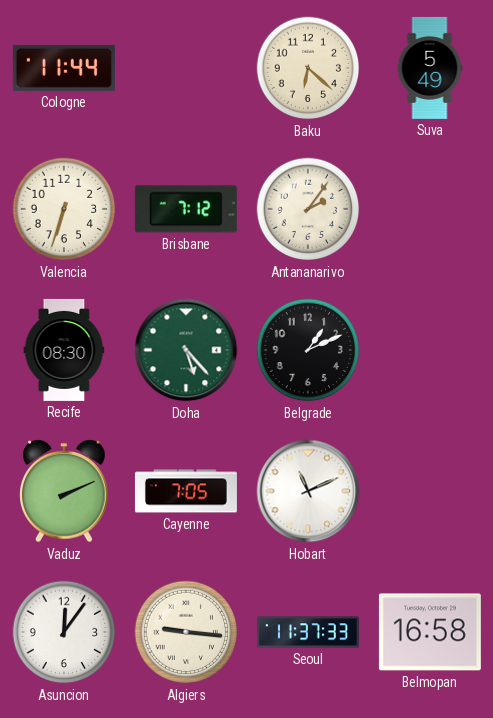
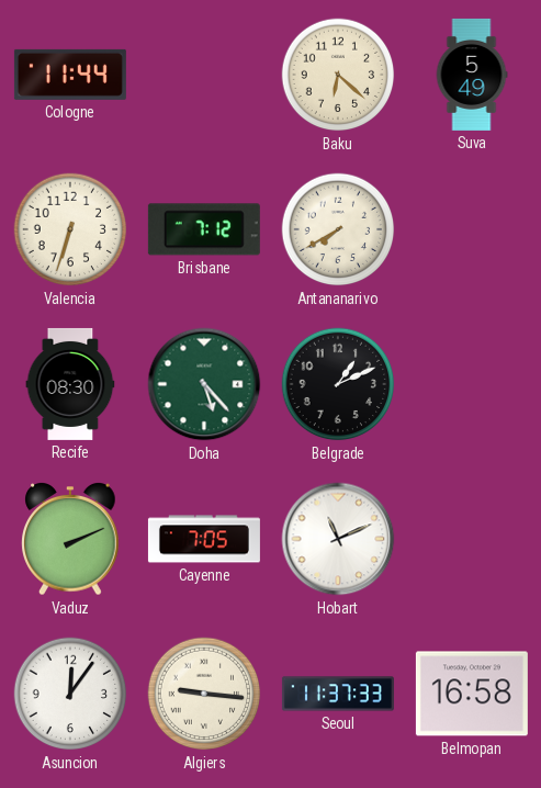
Antananarivo: 2:06 -> 7:40
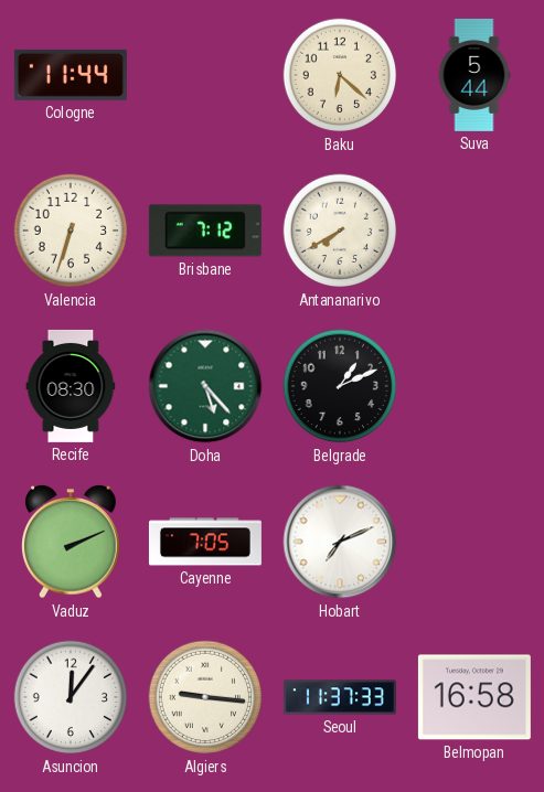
Suva: 5:49 -> 5:44
Hobart: 11:11 -> 7:11
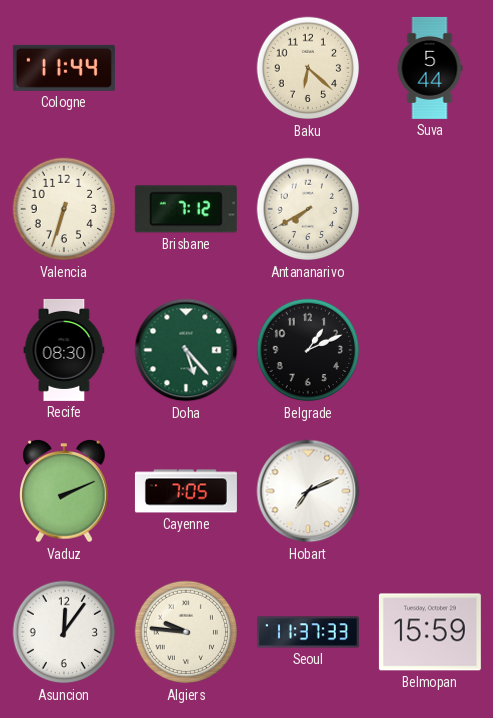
Algiers: 9:16 -> 9:46
Belmopan: 16:58 -> 15:59
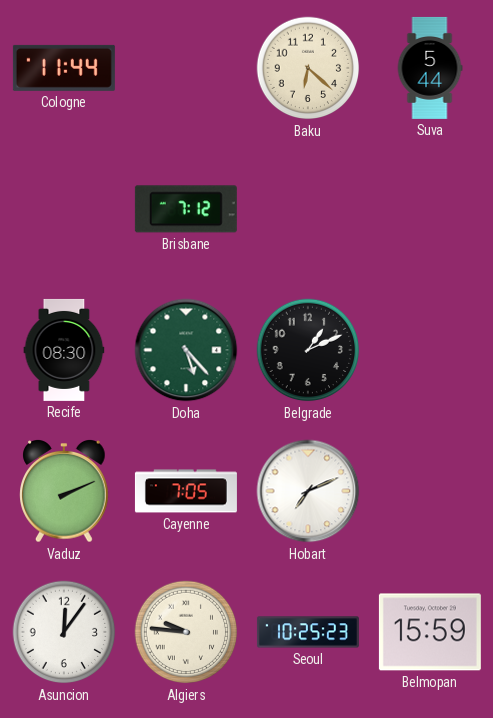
Valencia: 6:33 -> none
Antananarivo: 7:40 -> none
Seoul: 11:37 -> 10:25
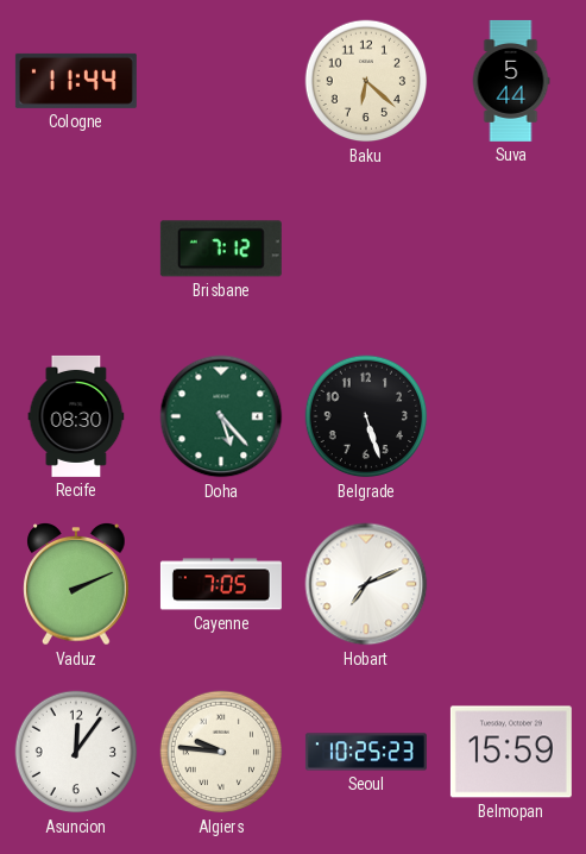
Belgrade: 1:11 -> 5:27
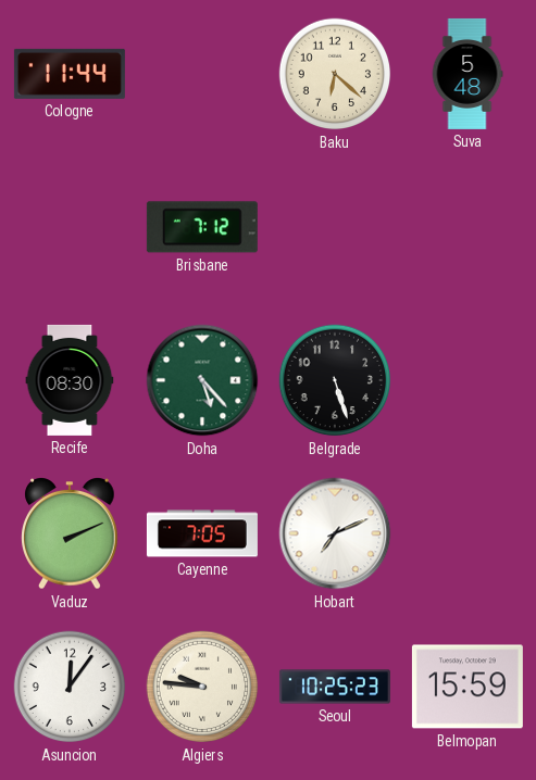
Suva: 5:44 -> 5:48
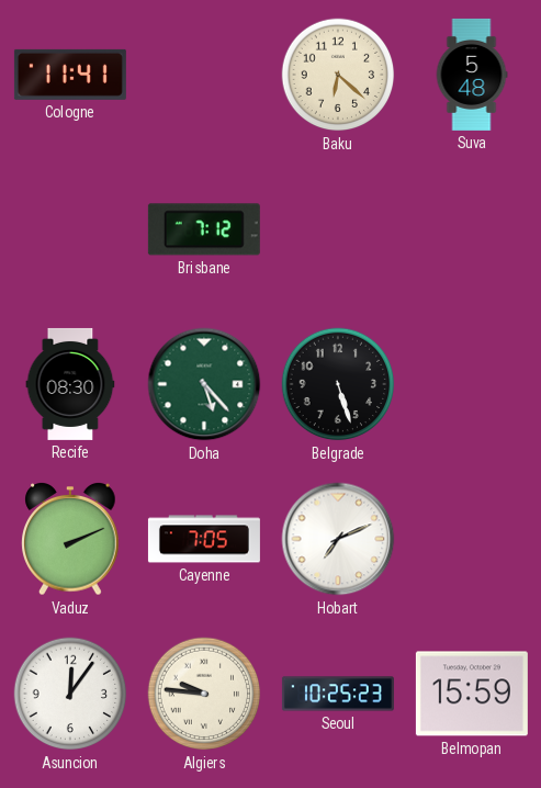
Cologne: 11:44 -> 11:41
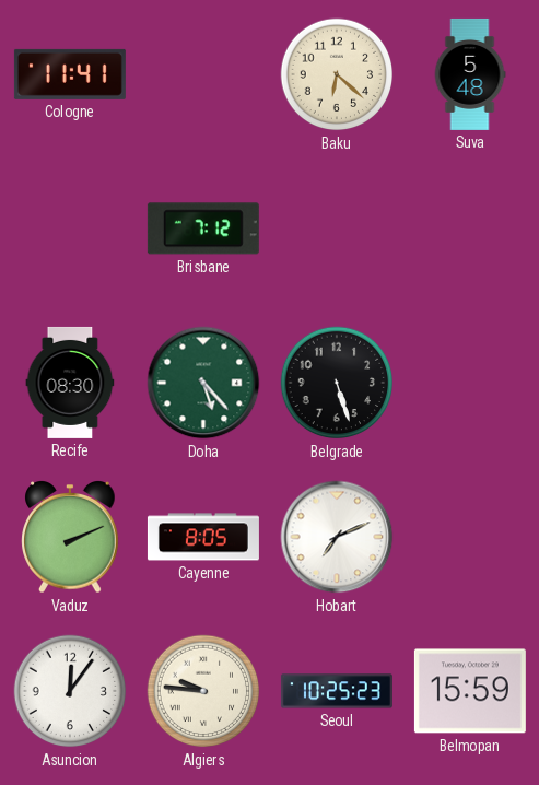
Cayenne: 7:05 -> 8:05
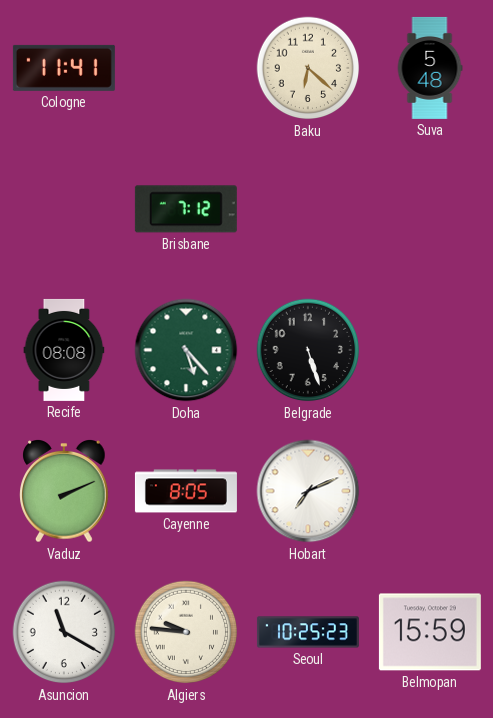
Recife: 08:30 -> 08:08
Asuncion: 12:06 -> 11:20
